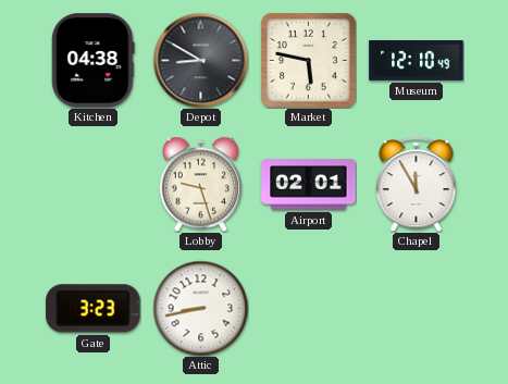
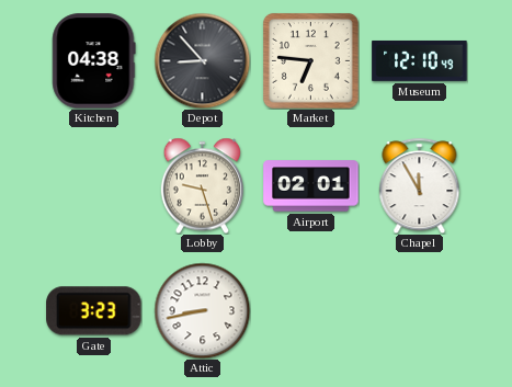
Depot: 8:50 -> 8:53
Market: 5:47 -> 6:46
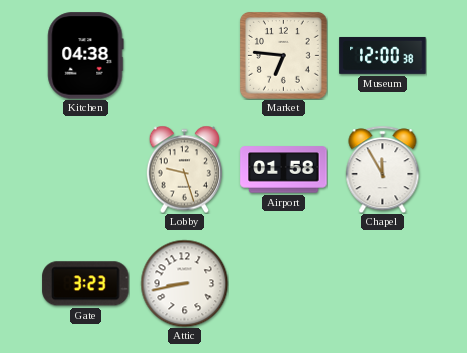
Depot: 8:53 -> none
Museum: 12:10 -> 12:00
Airport: 02:01 -> 01:58
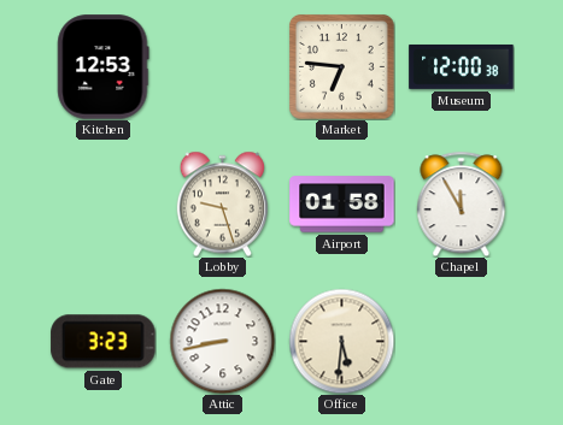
Kitchen: 04:38 -> 12:53
Office: none -> 5:31
